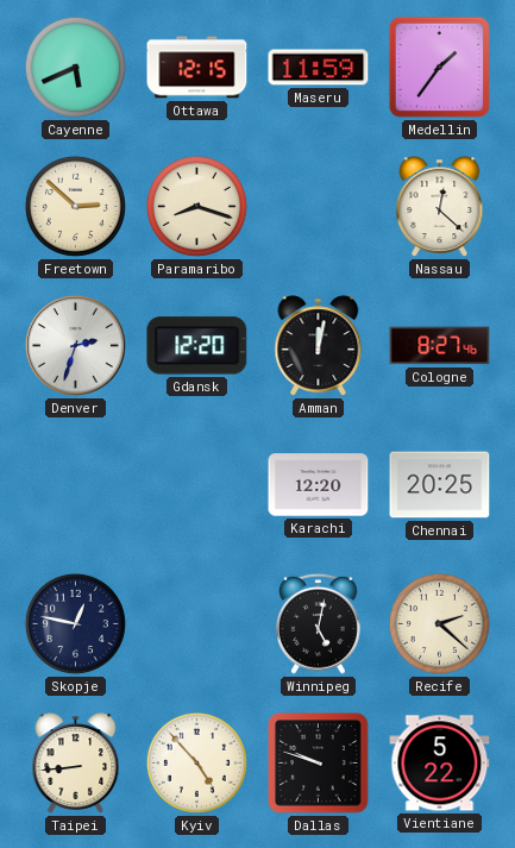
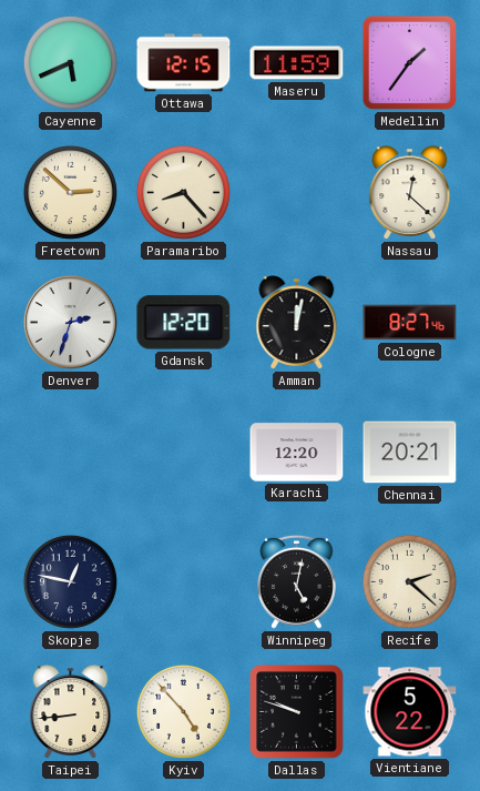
Paramaribo: 8:18 -> 8:23
Chennai: 20:25 -> 20:21
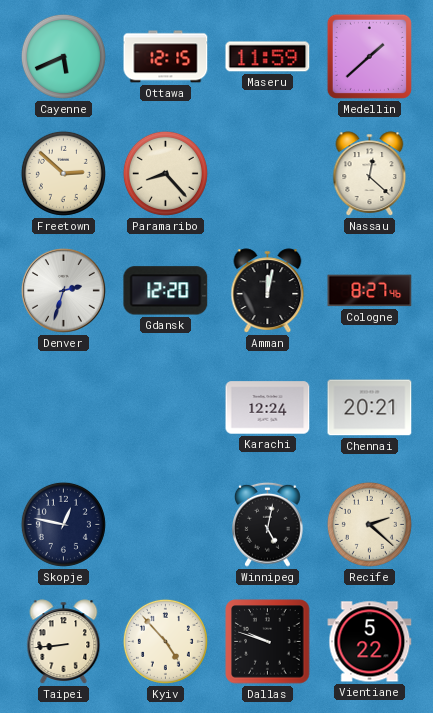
Medellin: 1:36 -> 1:38
Karachi: 12:20 -> 12:24
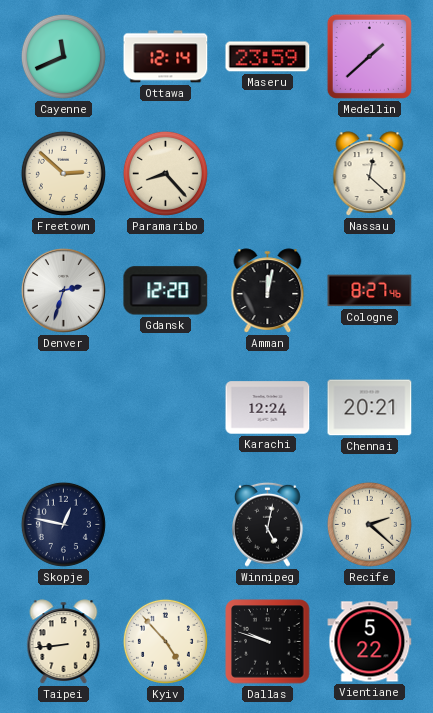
Cayenne: 5:41 -> 11:41
Ottawa: 12:15 -> 12:14
Maseru: 11:59 -> 23:59
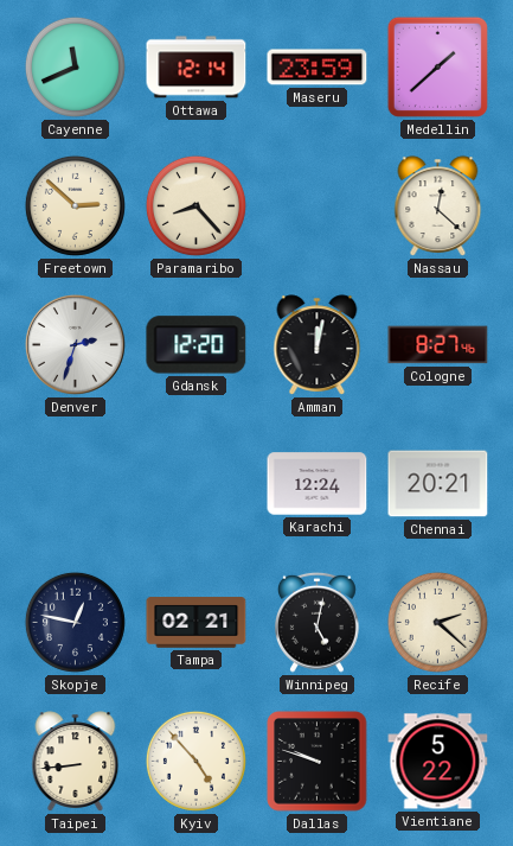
Tampa: none -> 02:21
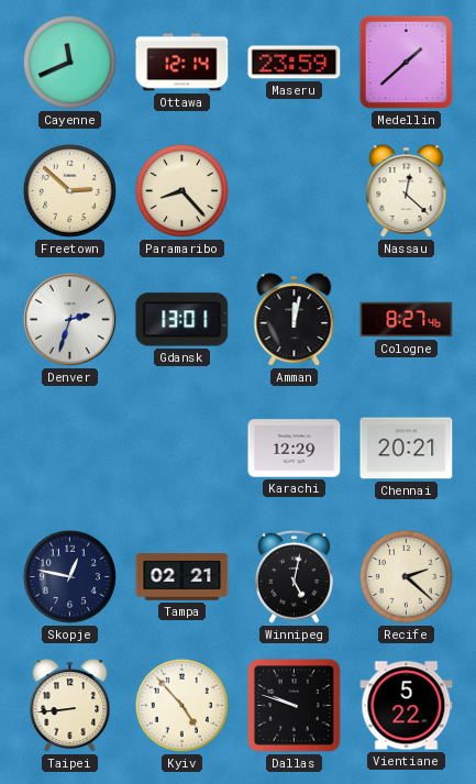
Gdansk: 12:20 -> 13:01
Karachi: 12:24 -> 12:29
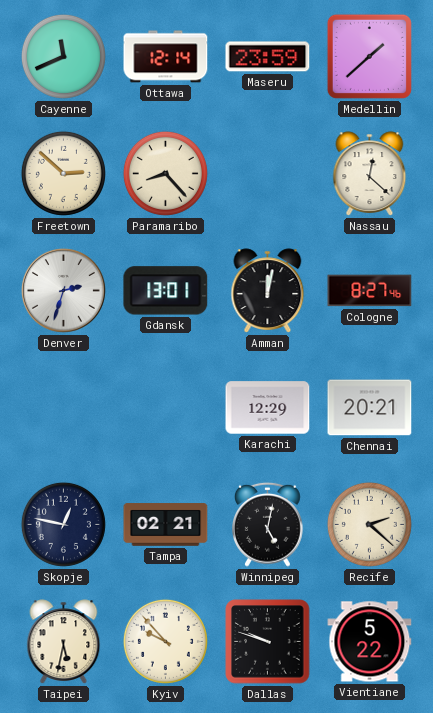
Taipei: 8:44 -> 5:32
Kyiv: 4:53 -> 9:53
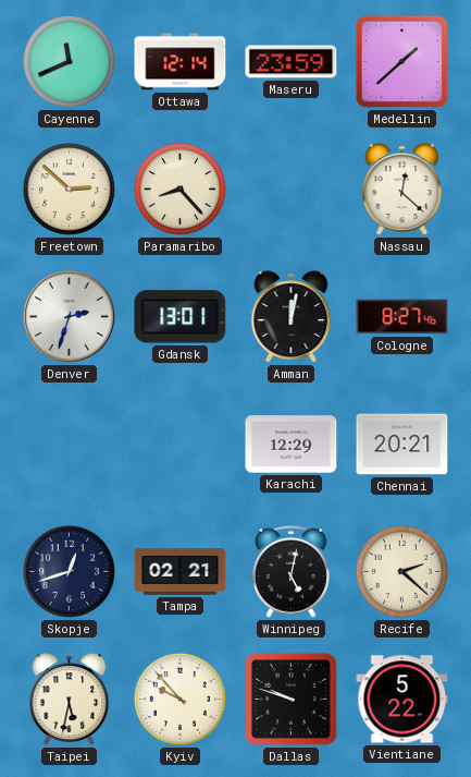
Skopje: 12:47 -> 12:42
